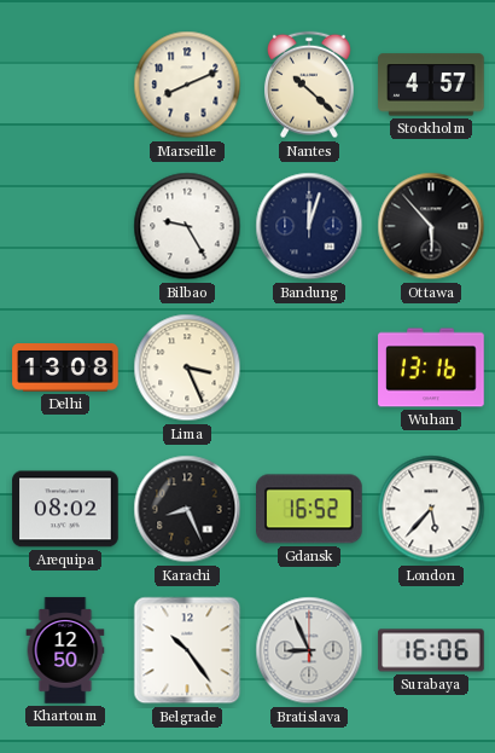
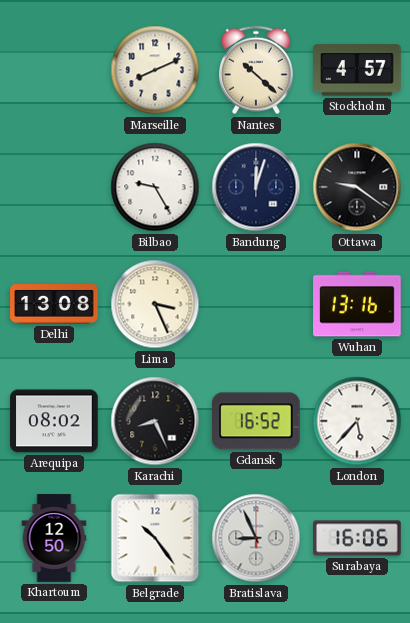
Ottawa: 5:53 -> 9:21
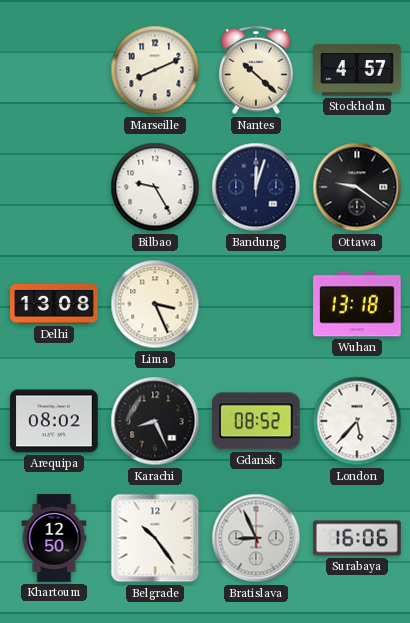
Wuhan: 13:16 -> 13:18
Gdansk: 16:52 -> 08:52
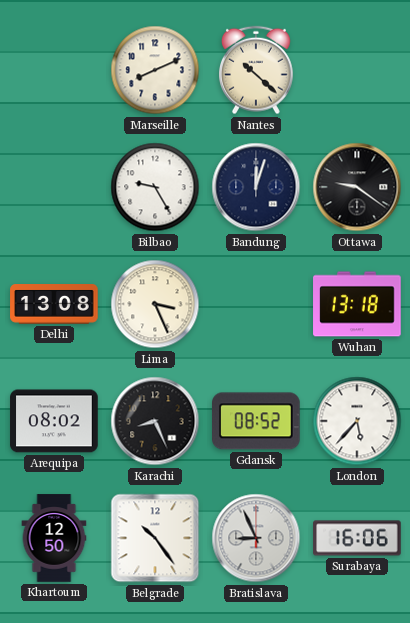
Stockholm: 4:57 -> none
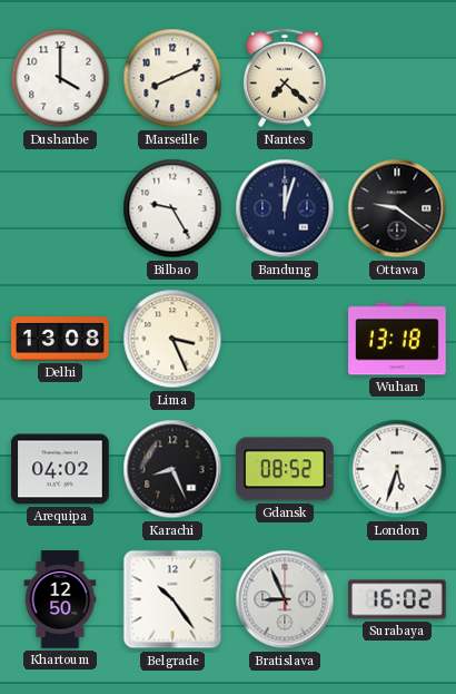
Dushanbe: none -> 4:00
Nantes: 10:22 -> 7:22
Arequipa: 08:02 -> 04:02
London: 5:37 -> 5:33
Surabaya: 16:06 -> 16:02
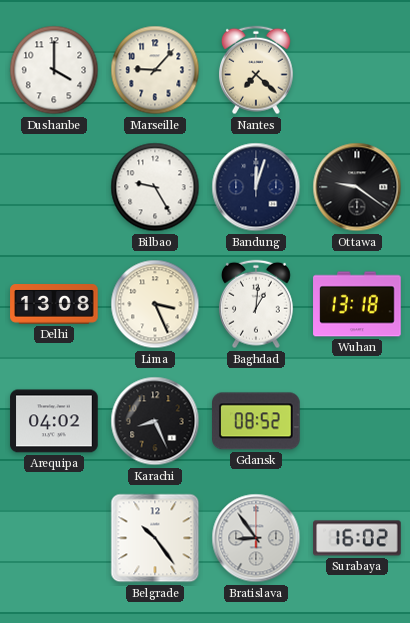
Marseille: 8:11 -> 9:07
Baghdad: none -> 1:01
London: 5:33 -> none
Khartoum: 12:50 -> none
Bratislava: 8:56 -> 8:54
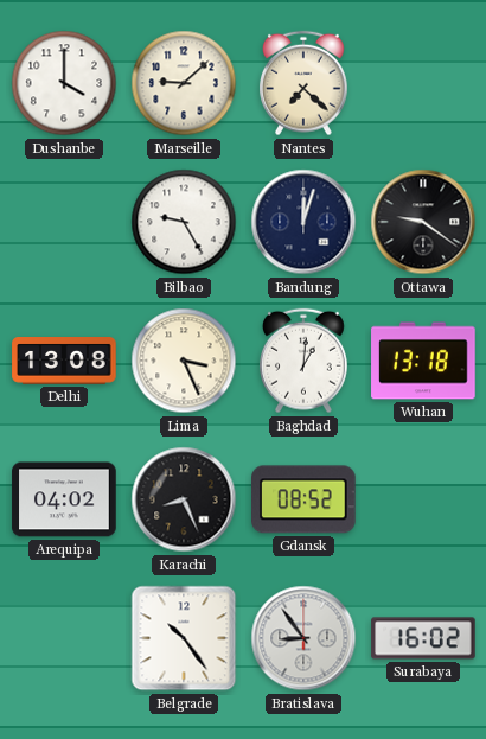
Marseille: 9:07 -> 9:08
